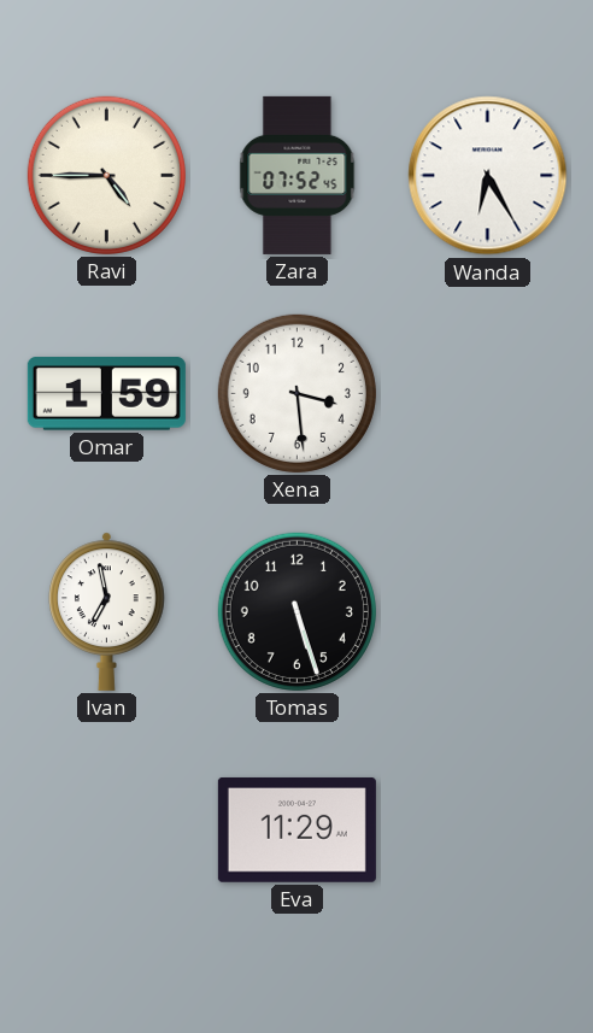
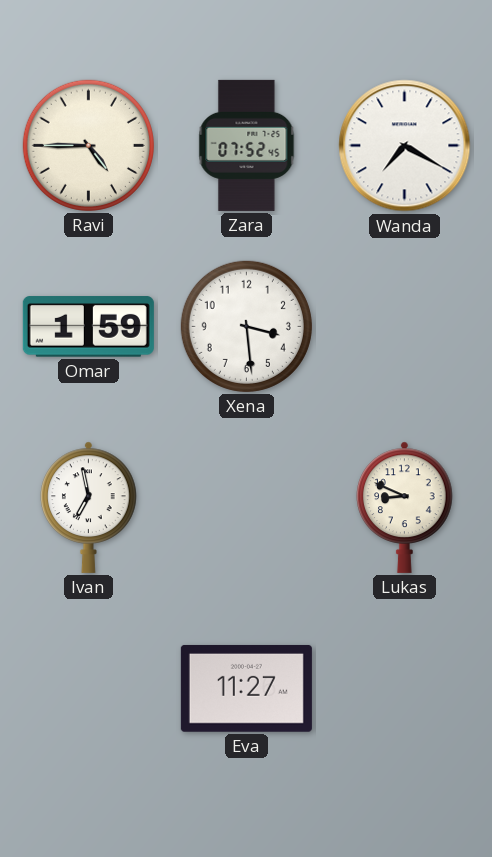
Wanda: 6:25 -> 7:20
Tomas: 5:27 -> none
Lukas: none -> 8:49
Eva: 11:29 -> 11:27
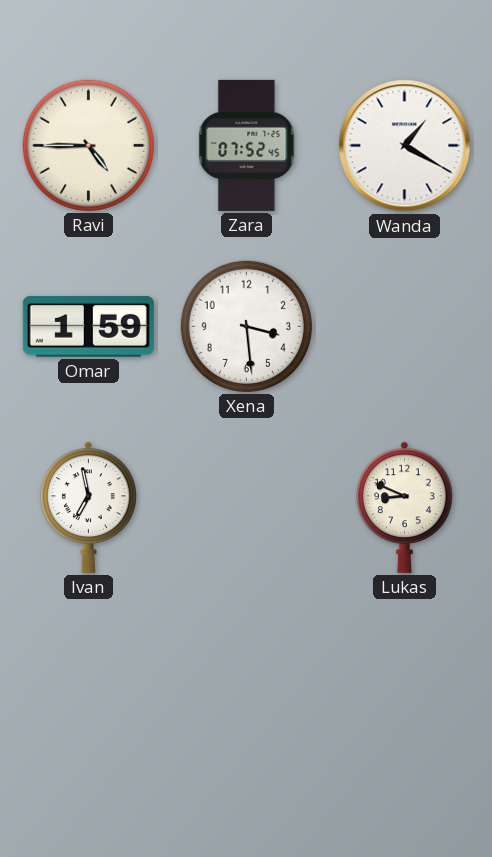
Wanda: 7:20 -> 1:20
Eva: 11:27 -> none
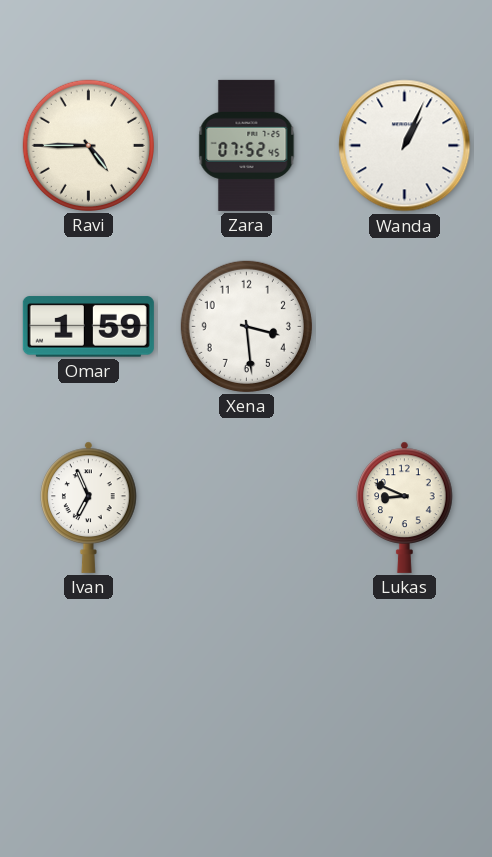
Wanda: 1:20 -> 1:04
Ivan: 6:58 -> 6:56
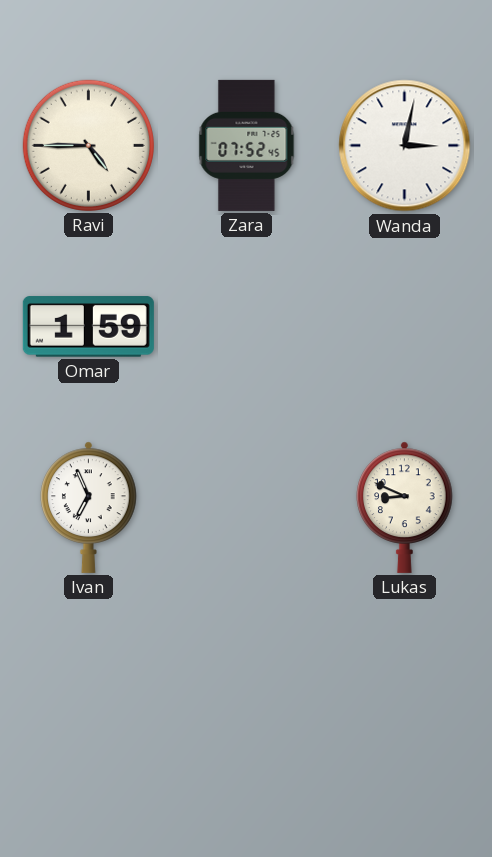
Wanda: 1:04 -> 3:02
Xena: 3:29 -> none
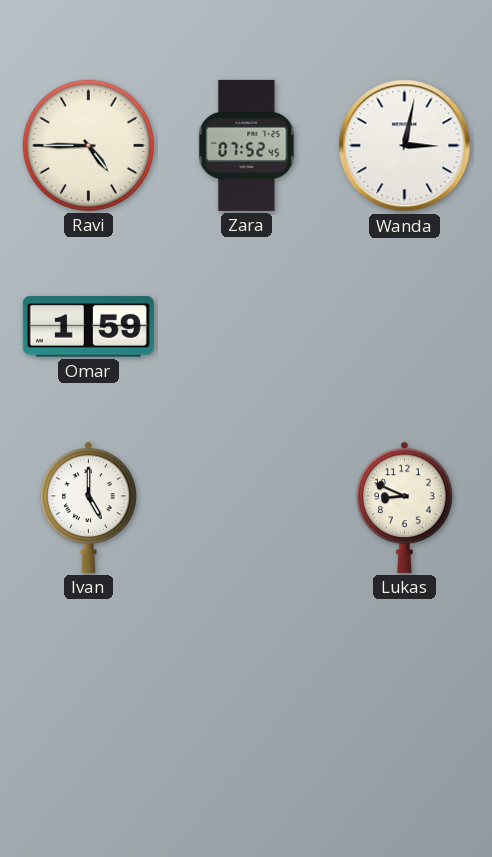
Ivan: 6:56 -> 5:00
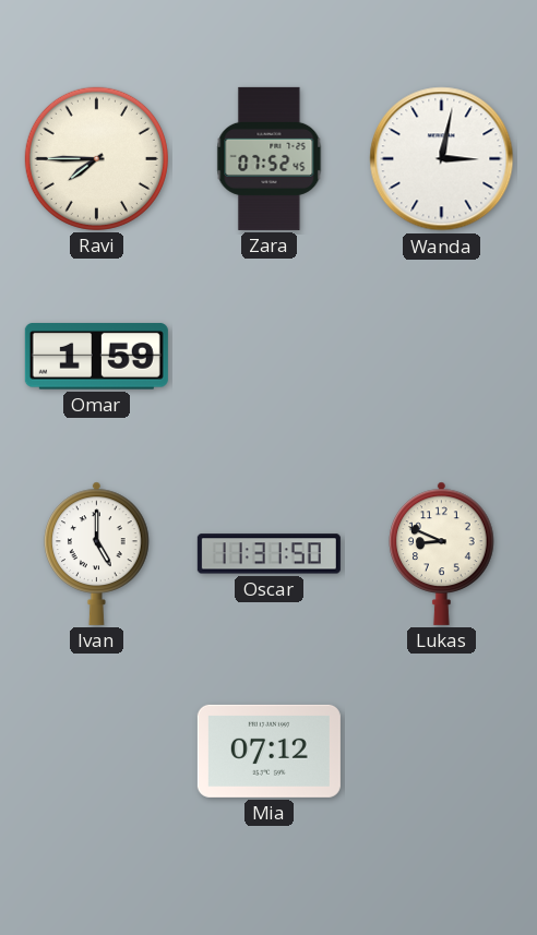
Ravi: 4:45 -> 7:45
Oscar: none -> 11:31
Mia: none -> 07:12
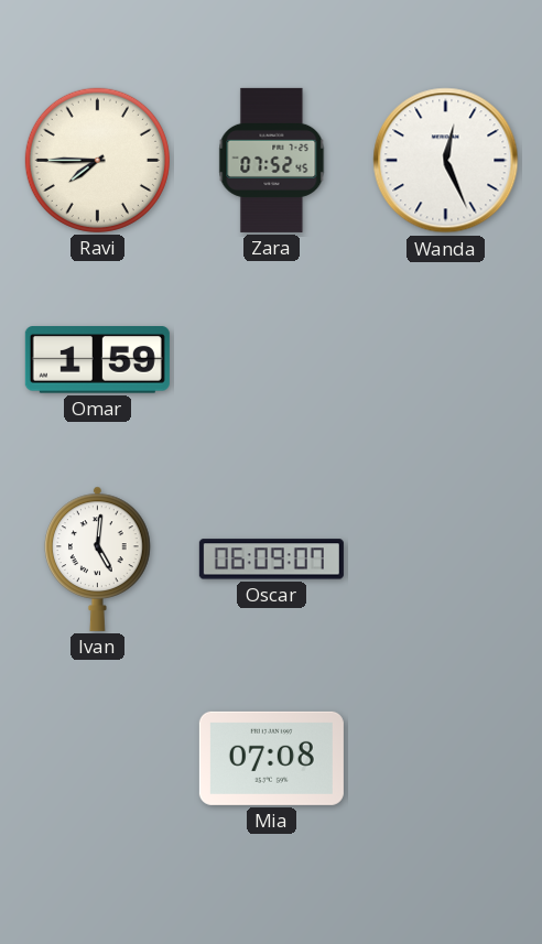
Wanda: 3:02 -> 12:26
Ivan: 5:00 -> 5:01
Oscar: 11:31 -> 06:09
Lukas: 8:49 -> none
Mia: 07:12 -> 07:08
